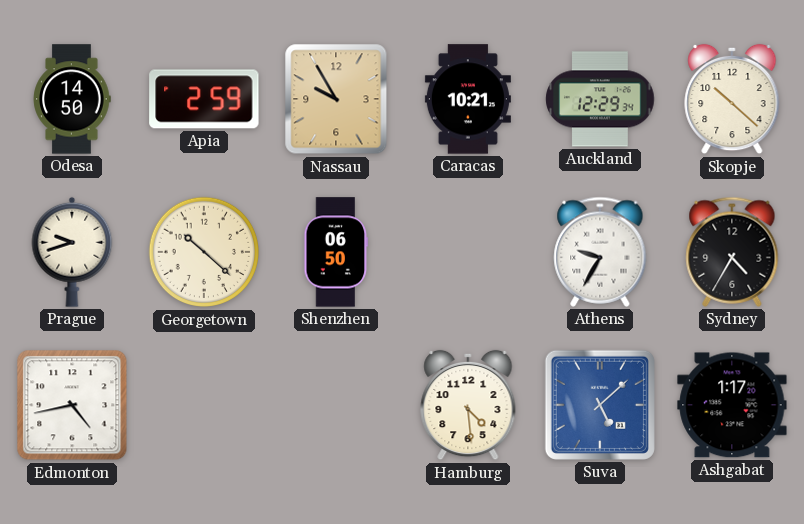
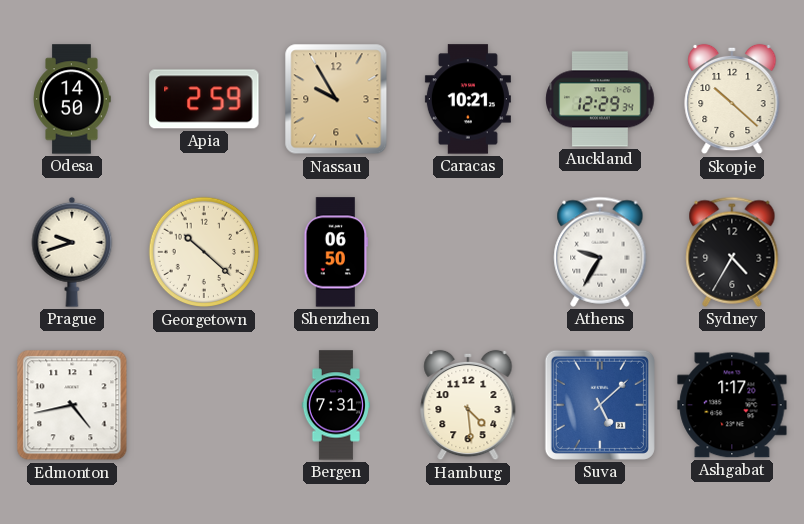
Bergen: none -> 7:31
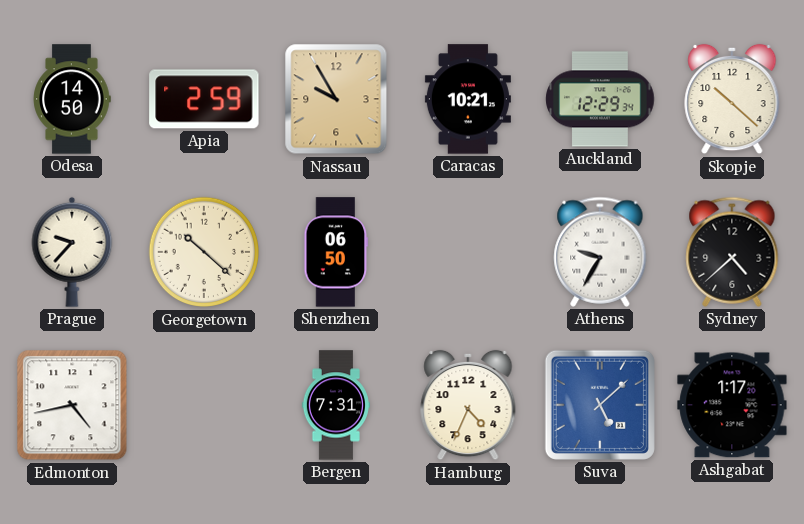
Prague: 9:42 -> 9:37
Sydney: 4:35 -> 4:38
Hamburg: 4:29 -> 4:34
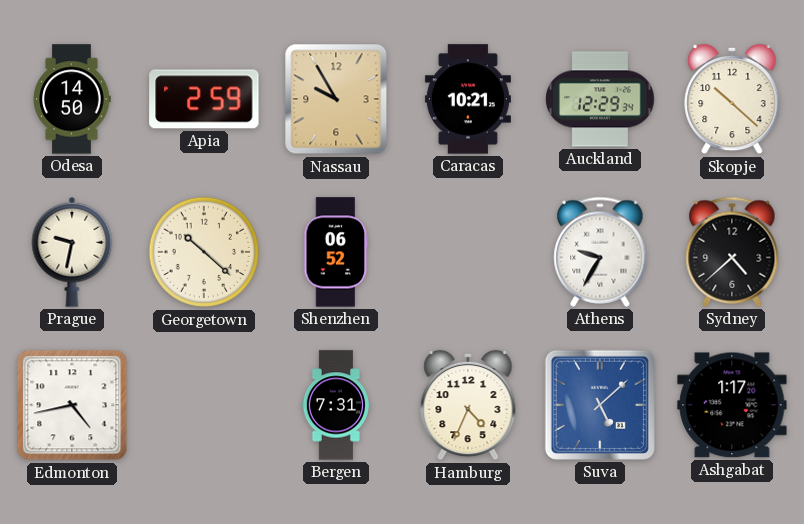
Prague: 9:37 -> 9:32
Shenzhen: 06:50 -> 06:52
